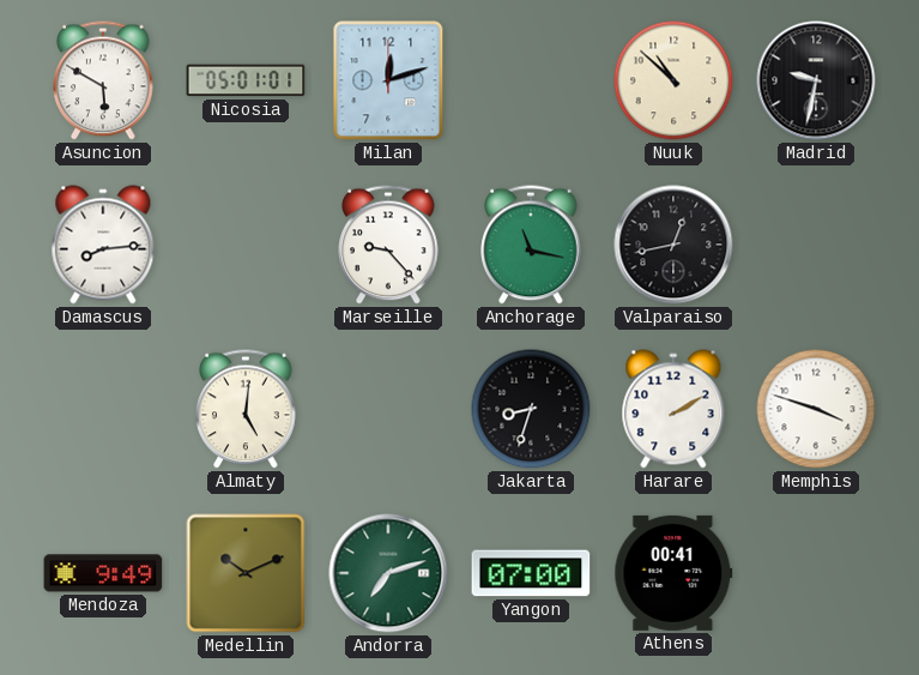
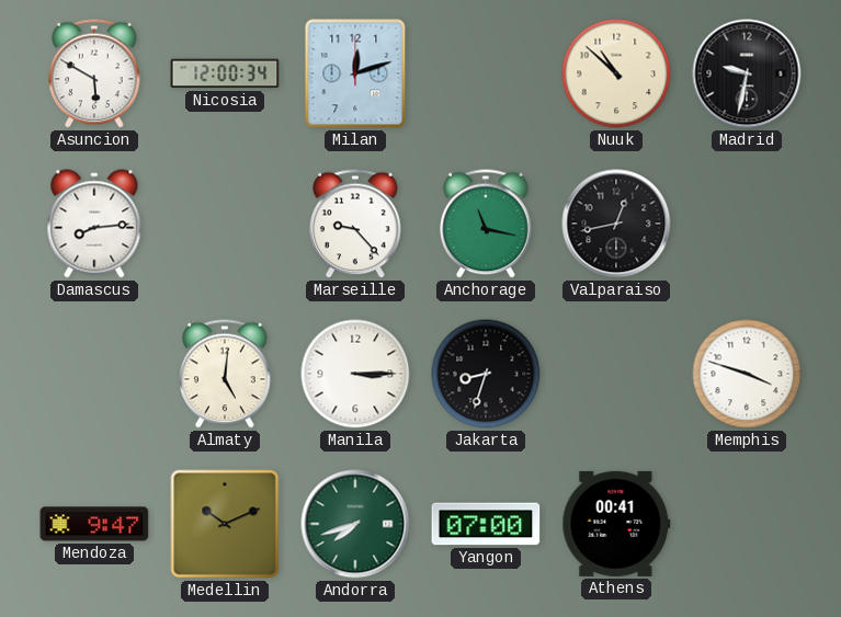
Nicosia: 05:01 -> 12:00
Manila: none -> 3:15
Harare: 2:10 -> none
Mendoza: 9:49 -> 9:47
Andorra: 7:12 -> 7:42
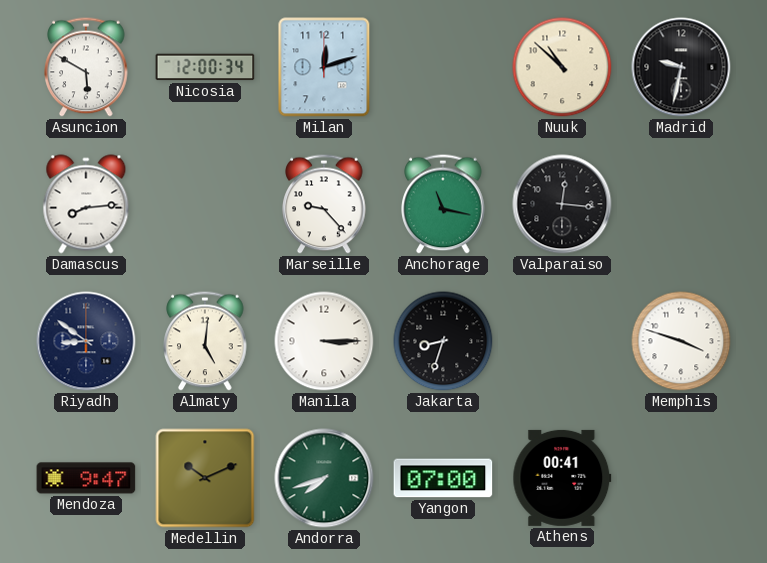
Valparaiso: 12:43 -> 12:16
Riyadh: none -> 8:51
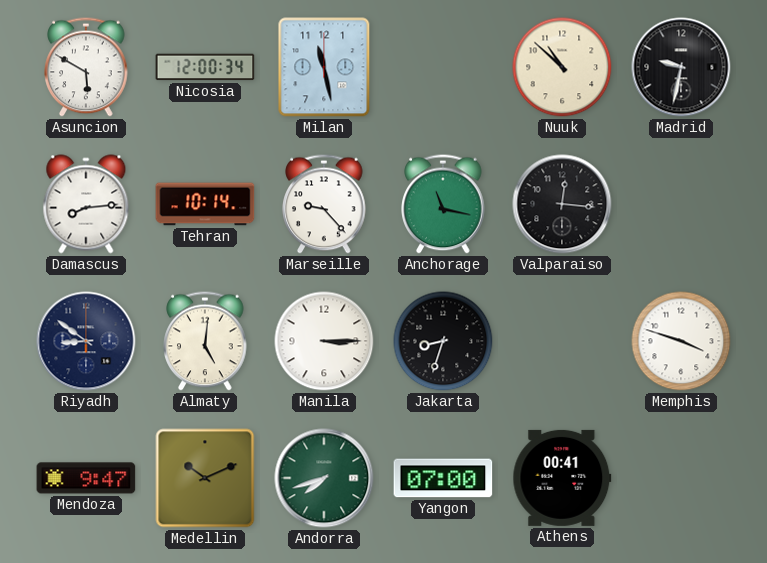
Milan: 12:12 -> 11:28
Tehran: none -> 10:14
